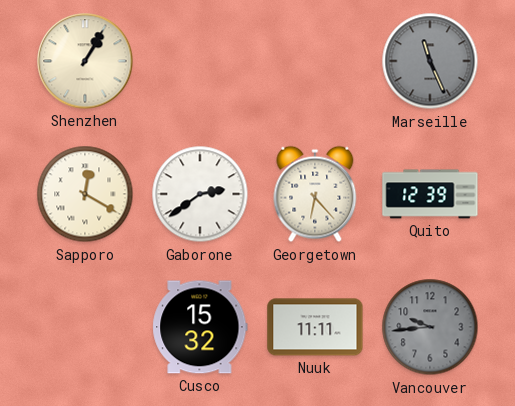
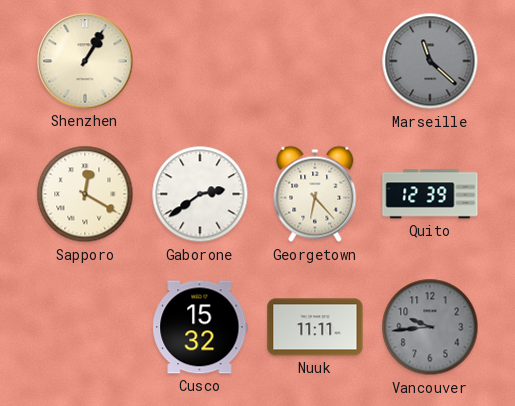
Marseille: 11:26 -> 11:22
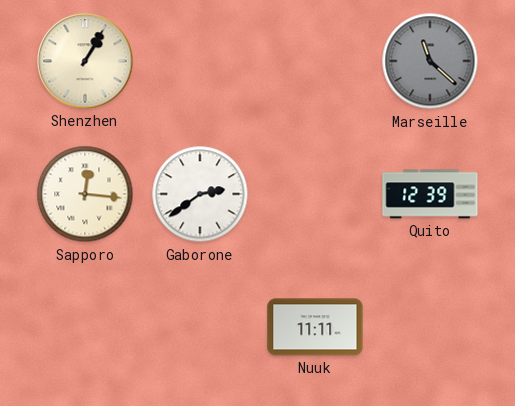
Sapporo: 12:20 -> 12:16
Georgetown: 6:23 -> none
Cusco: 15:32 -> none
Vancouver: 9:44 -> none
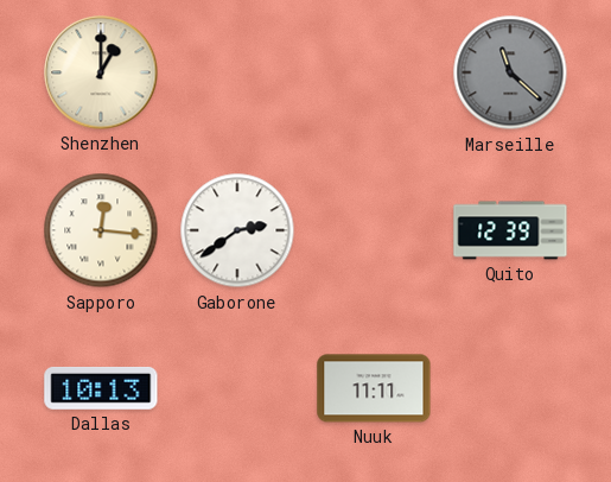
Shenzhen: 1:05 -> 1:00
Dallas: none -> 10:13
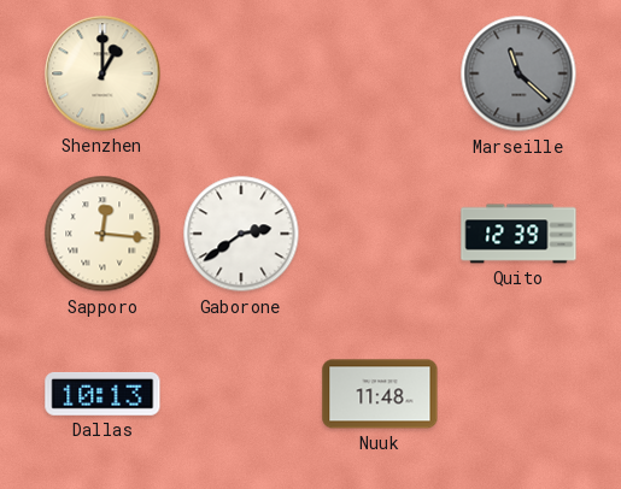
Nuuk: 11:11 -> 11:48
